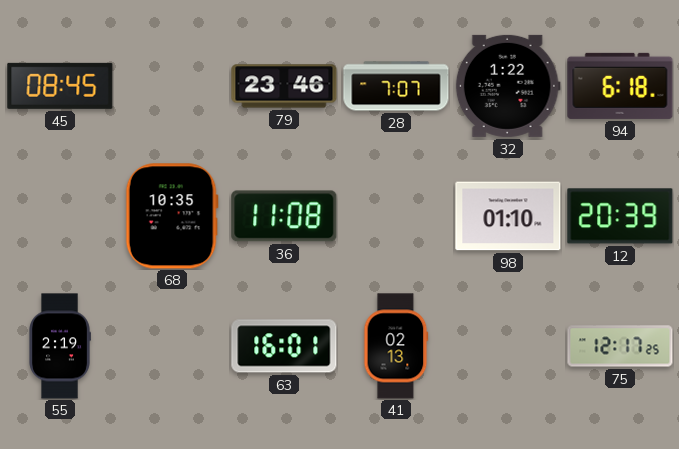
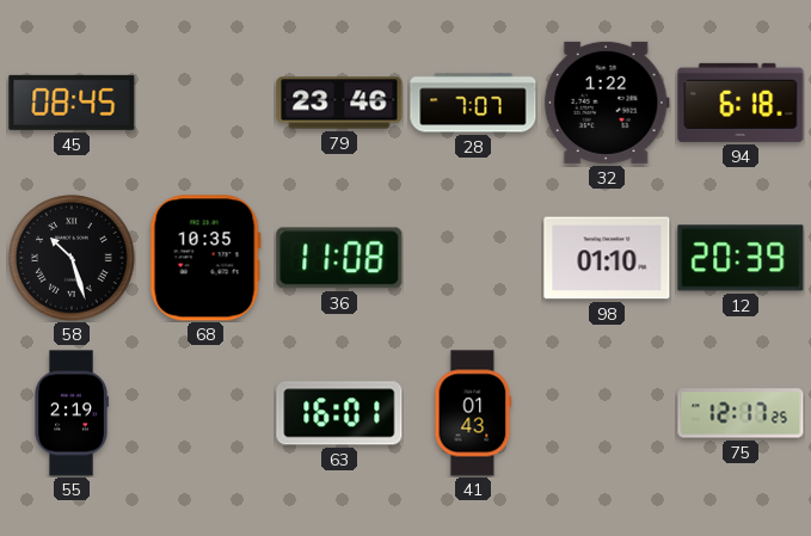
58: none -> 10:27
41: 02:13 -> 01:43
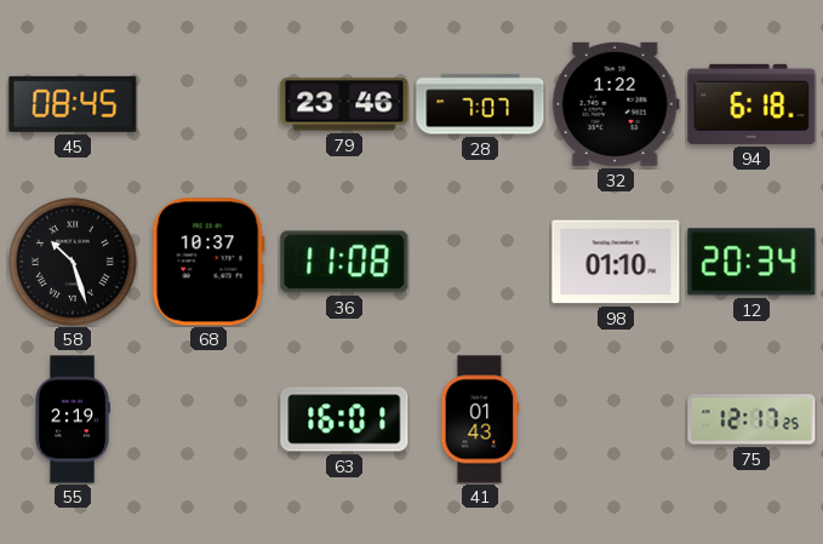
68: 10:35 -> 10:37
12: 20:39 -> 20:34
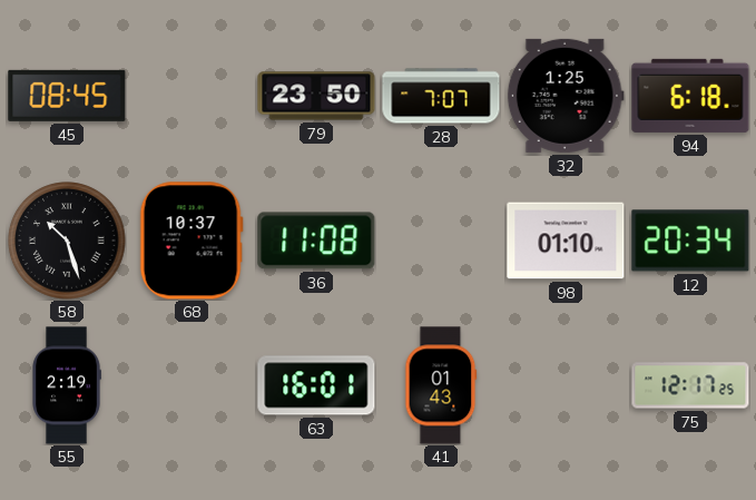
79: 23:46 -> 23:50
32: 1:22 -> 1:25
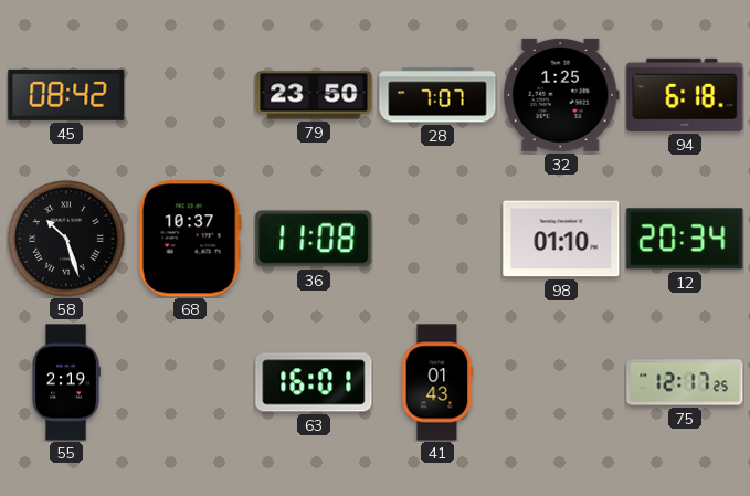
45: 08:45 -> 08:42
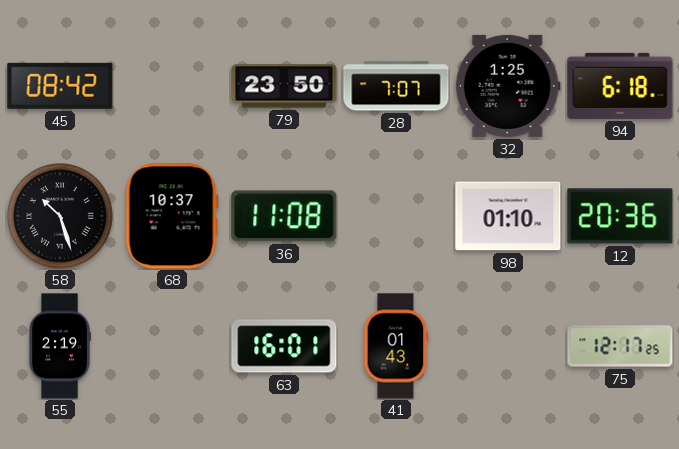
12: 20:34 -> 20:36
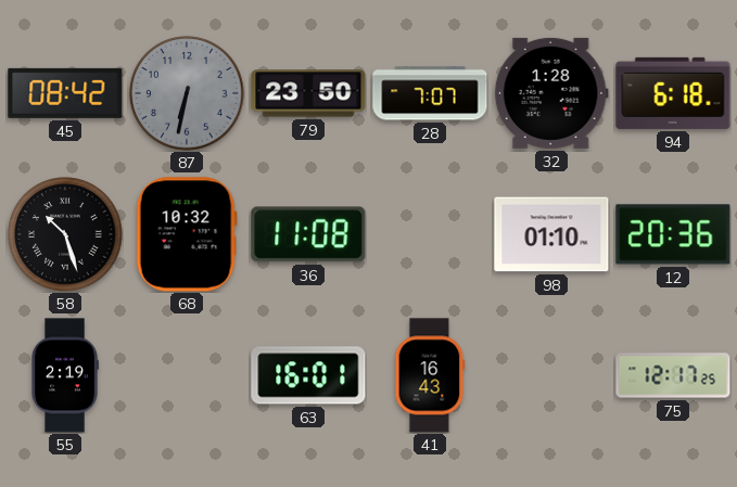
87: none -> 6:32
32: 1:25 -> 1:28
68: 10:37 -> 10:32
41: 01:43 -> 16:43
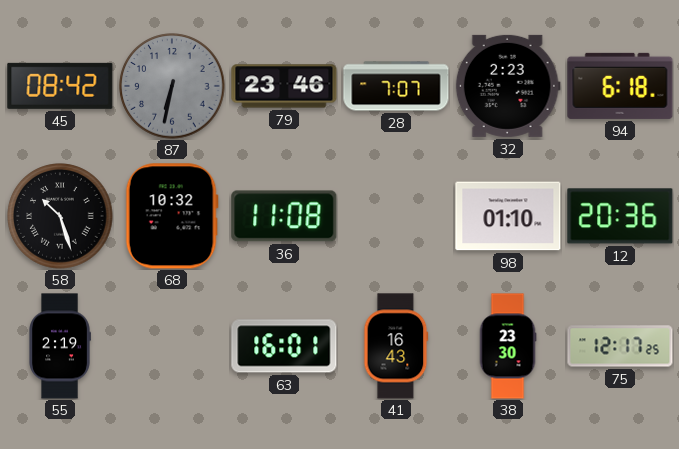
79: 23:50 -> 23:46
32: 1:28 -> 2:23
38: none -> 23:30
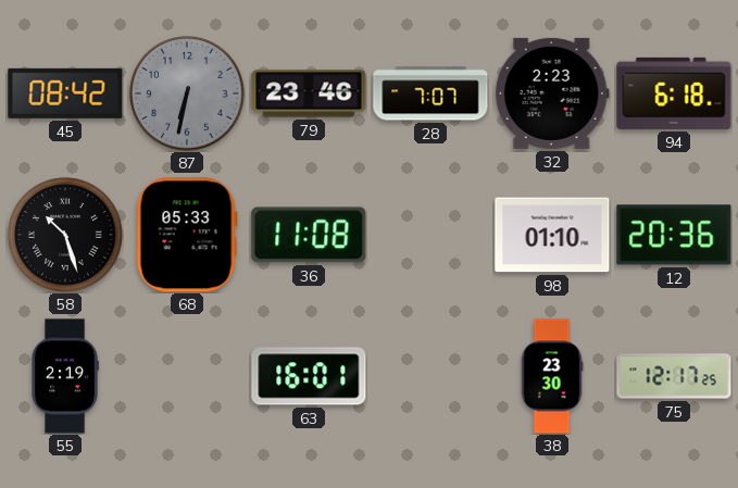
68: 10:32 -> 05:33
41: 16:43 -> none
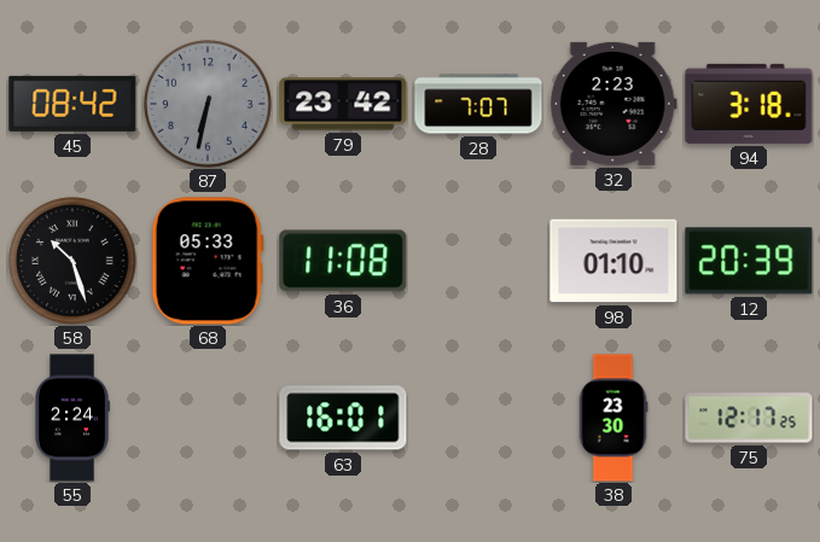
79: 23:46 -> 23:42
94: 6:18 -> 3:18
12: 20:36 -> 20:39
55: 2:19 -> 2:24
